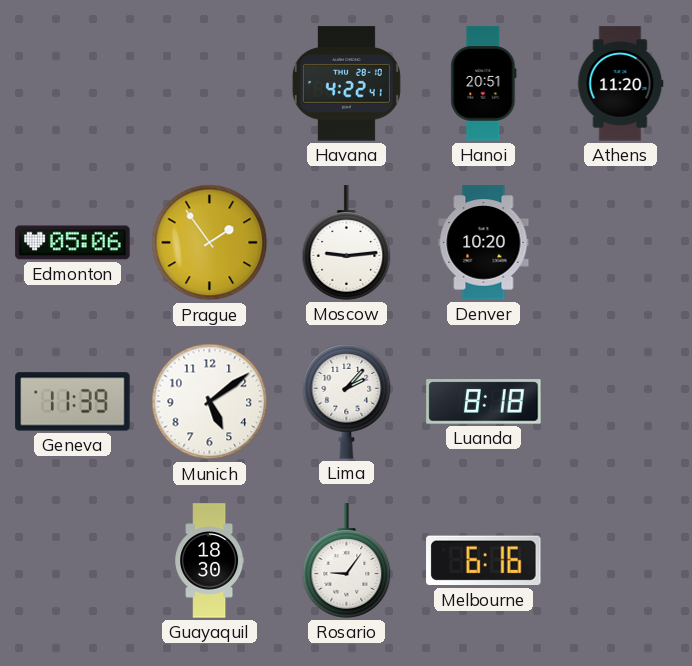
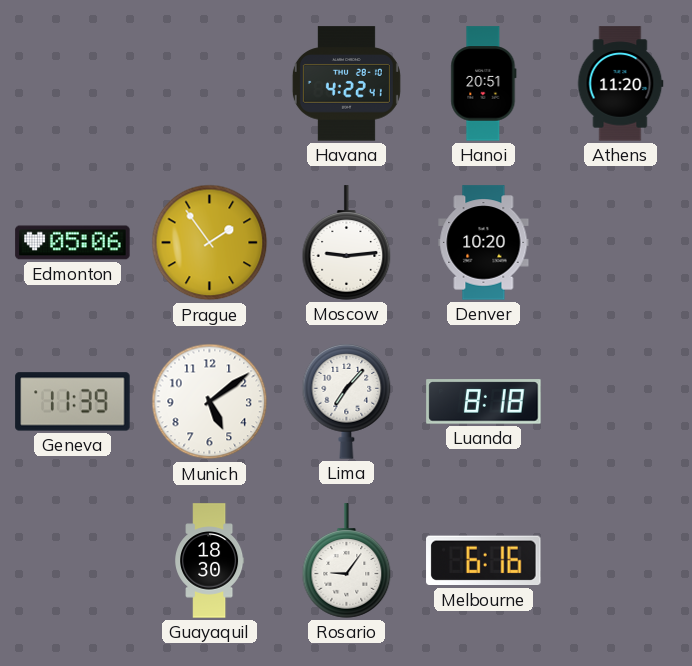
Lima: 2:07 -> 7:07
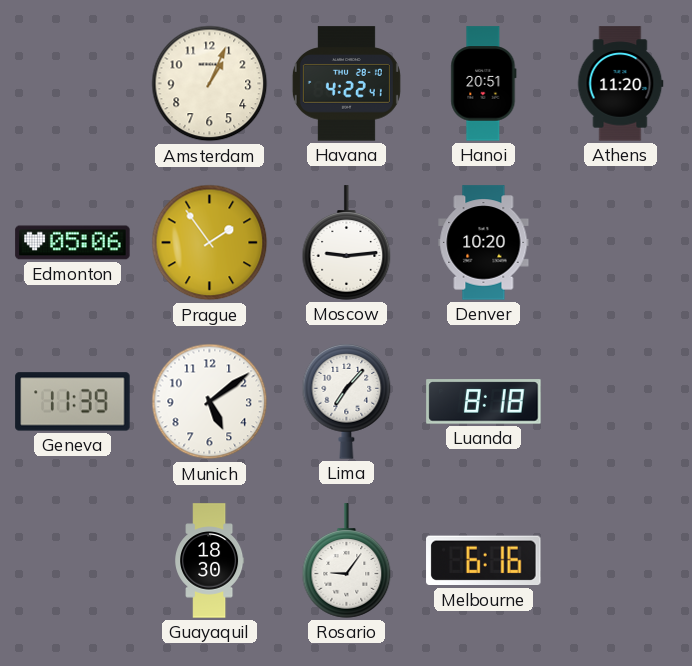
Amsterdam: none -> 1:04
